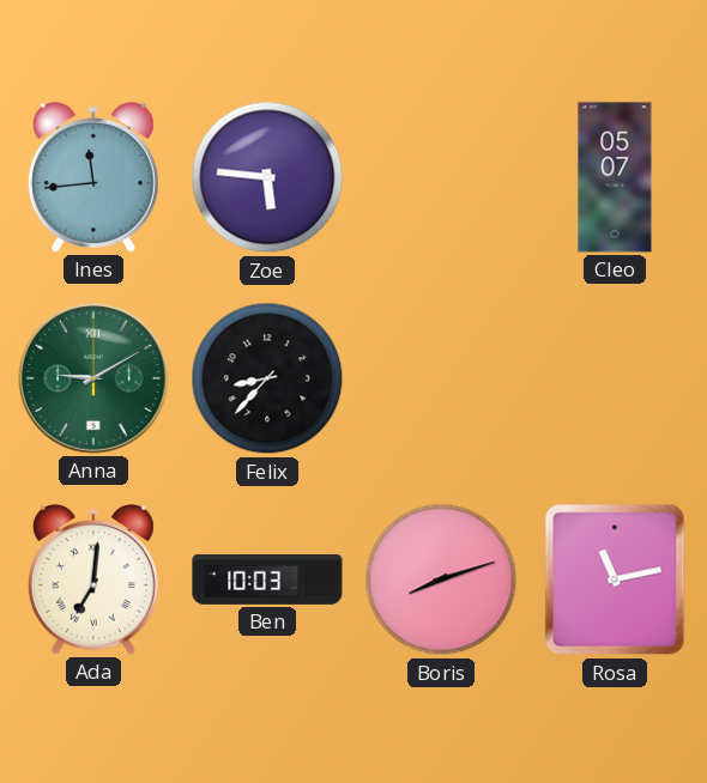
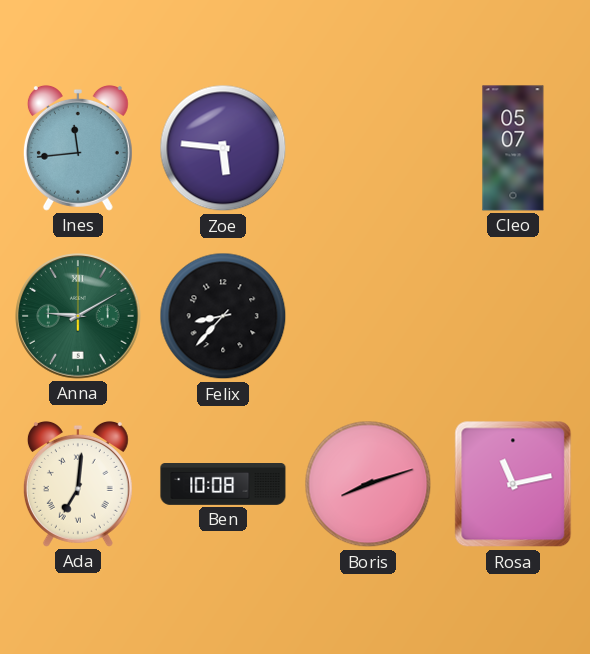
Ben: 10:03 -> 10:08
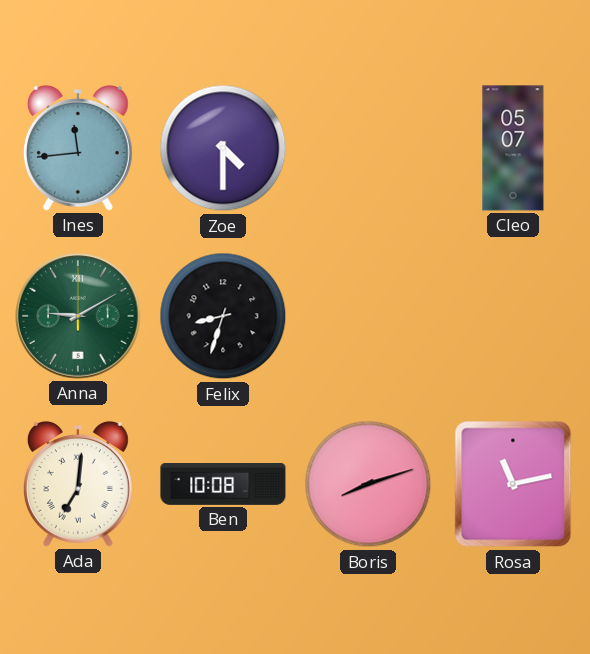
Zoe: 5:46 -> 4:30
Felix: 8:37 -> 8:33
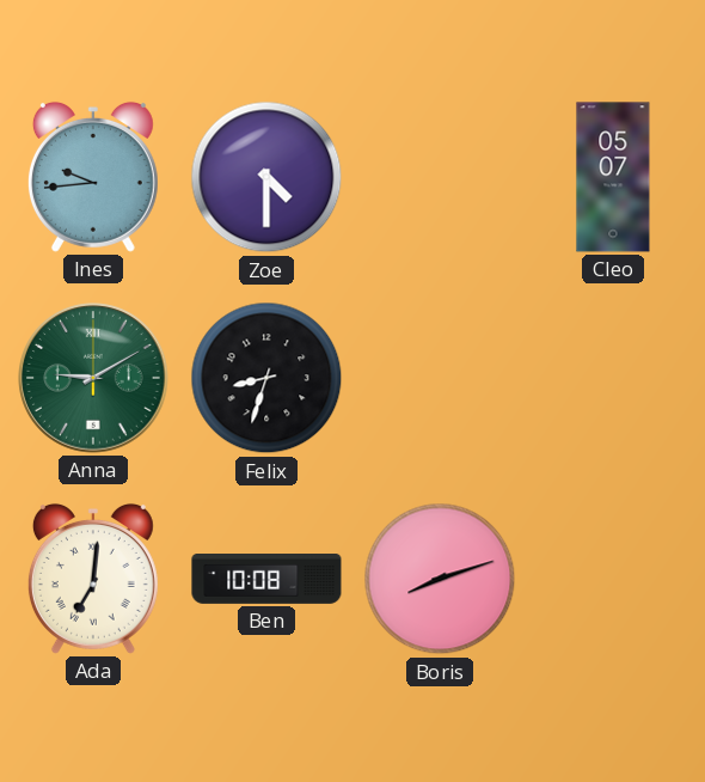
Ines: 11:44 -> 9:44
Rosa: 11:13 -> none
